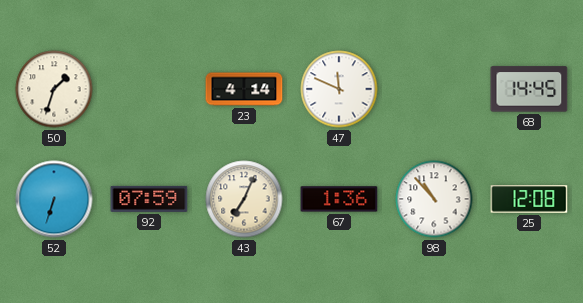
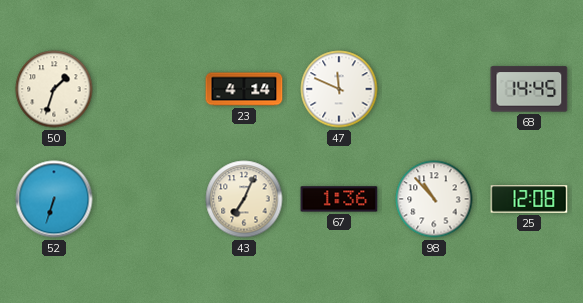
92: 07:59 -> none
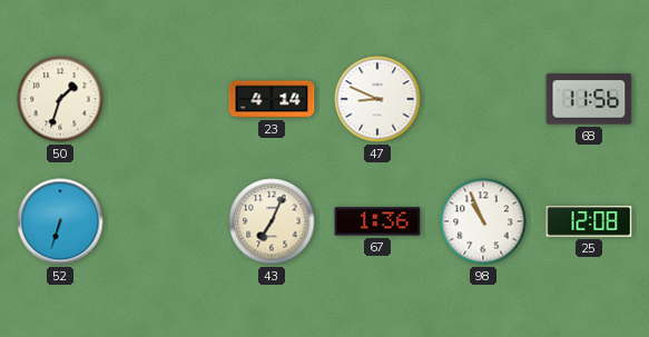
47: 11:49 -> 8:49
68: 14:45 -> 11:56
98: 10:53 -> 10:56
